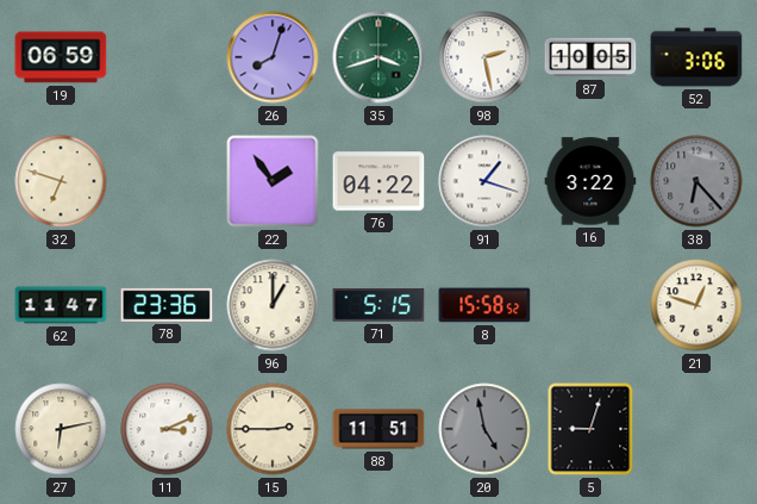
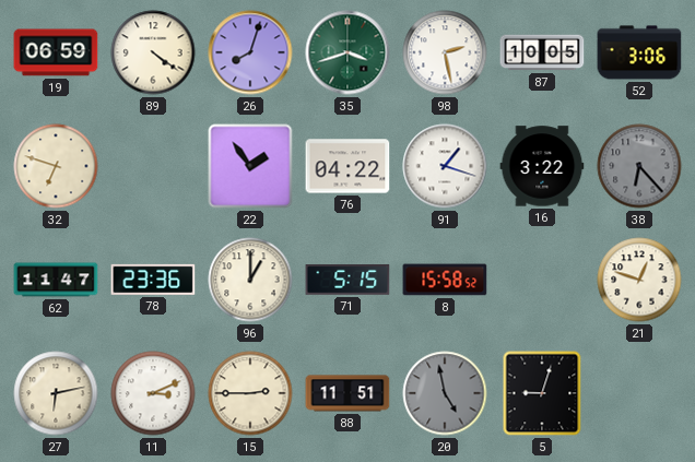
89: none -> 4:21
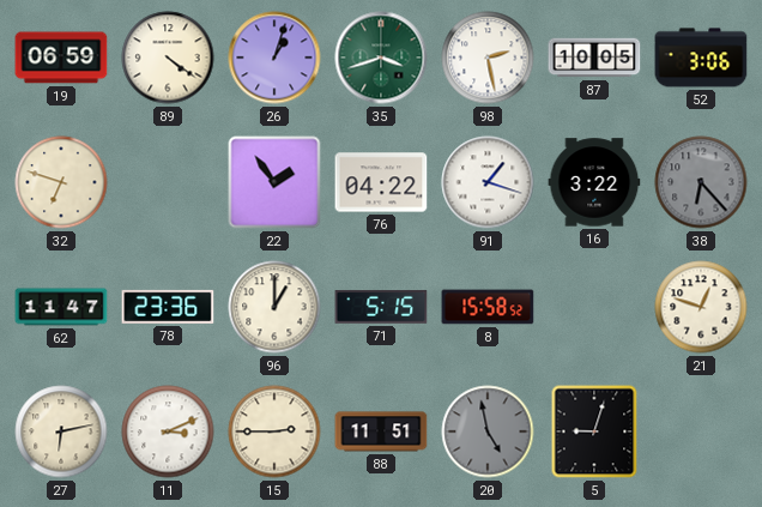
26: 8:03 -> 1:03
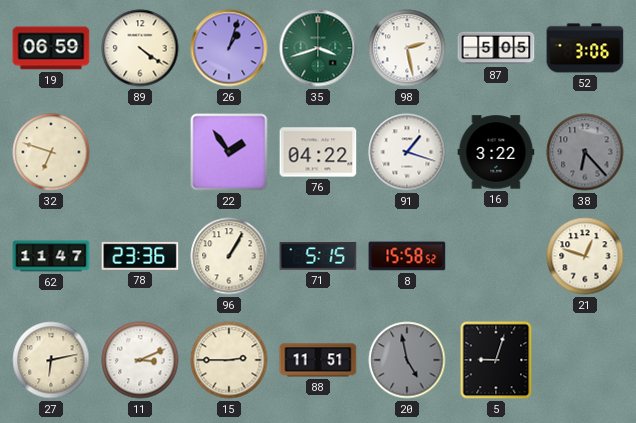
87: 10:05 -> 5:05
96: 1:00 -> 1:05
